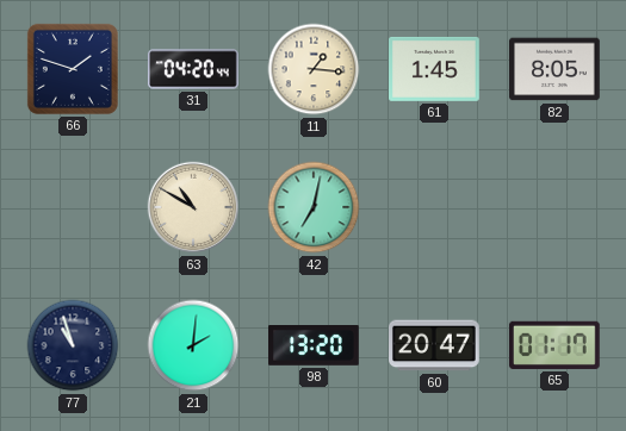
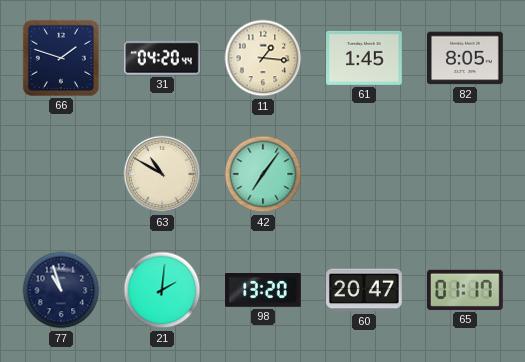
42: 7:02 -> 7:06
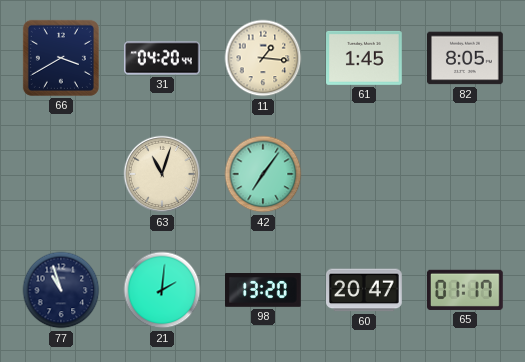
66: 1:48 -> 3:40
63: 10:50 -> 11:03
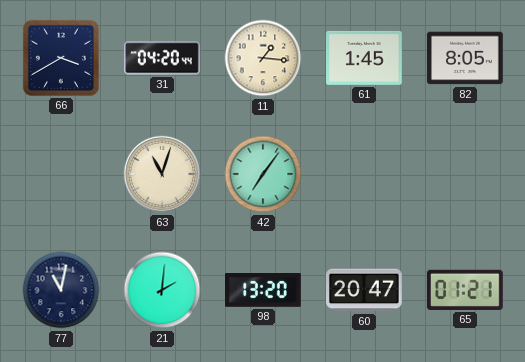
77: 10:57 -> 11:02
65: 01:17 -> 01:21
